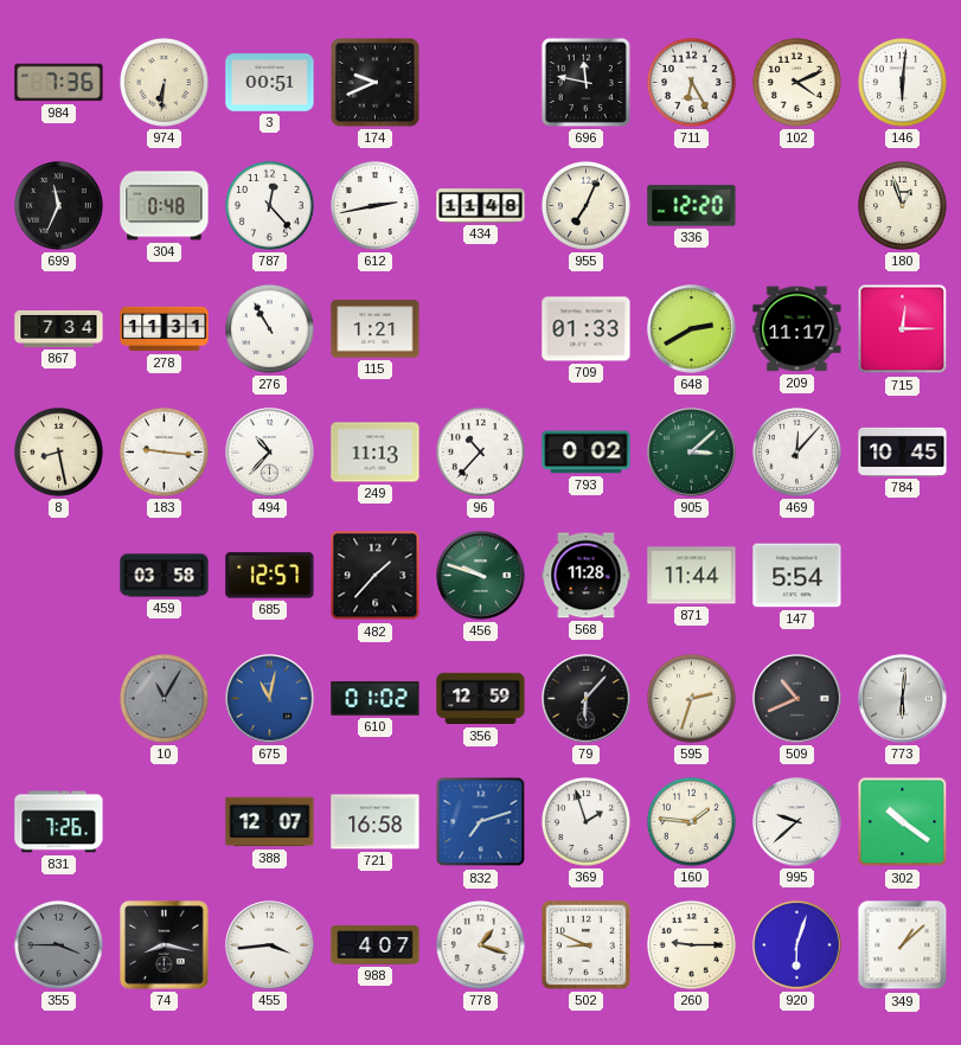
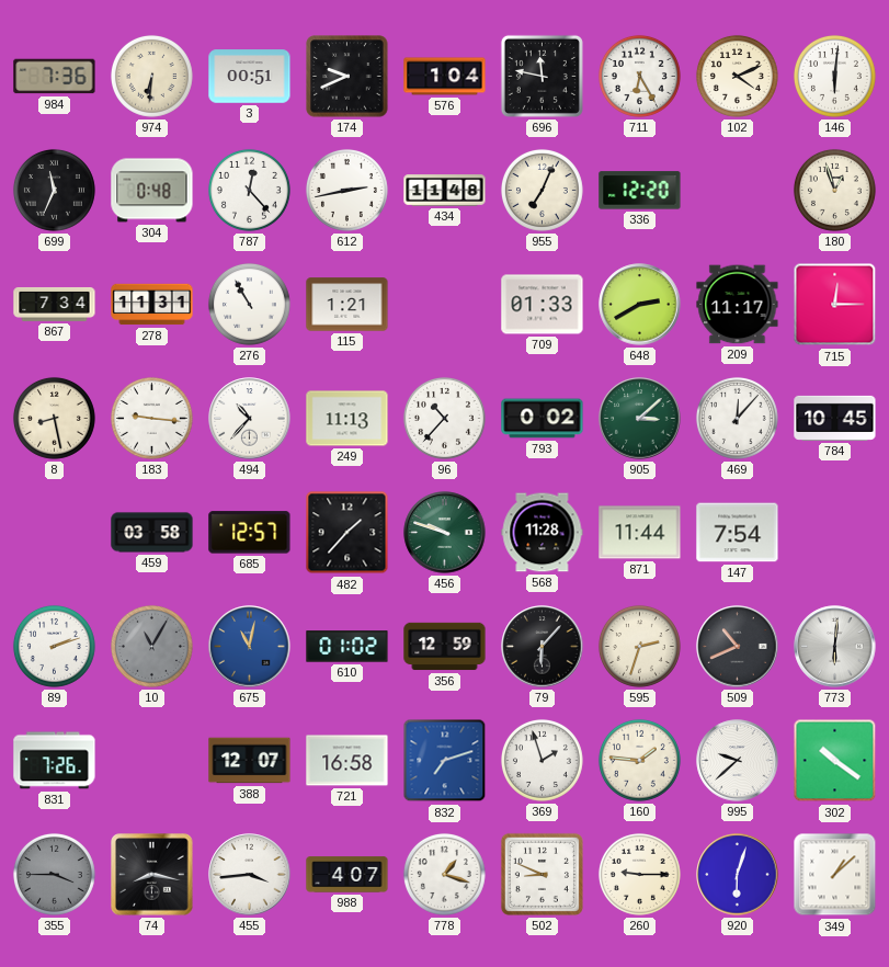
576: none -> 1:04
147: 5:54 -> 7:54
89: none -> 2:12
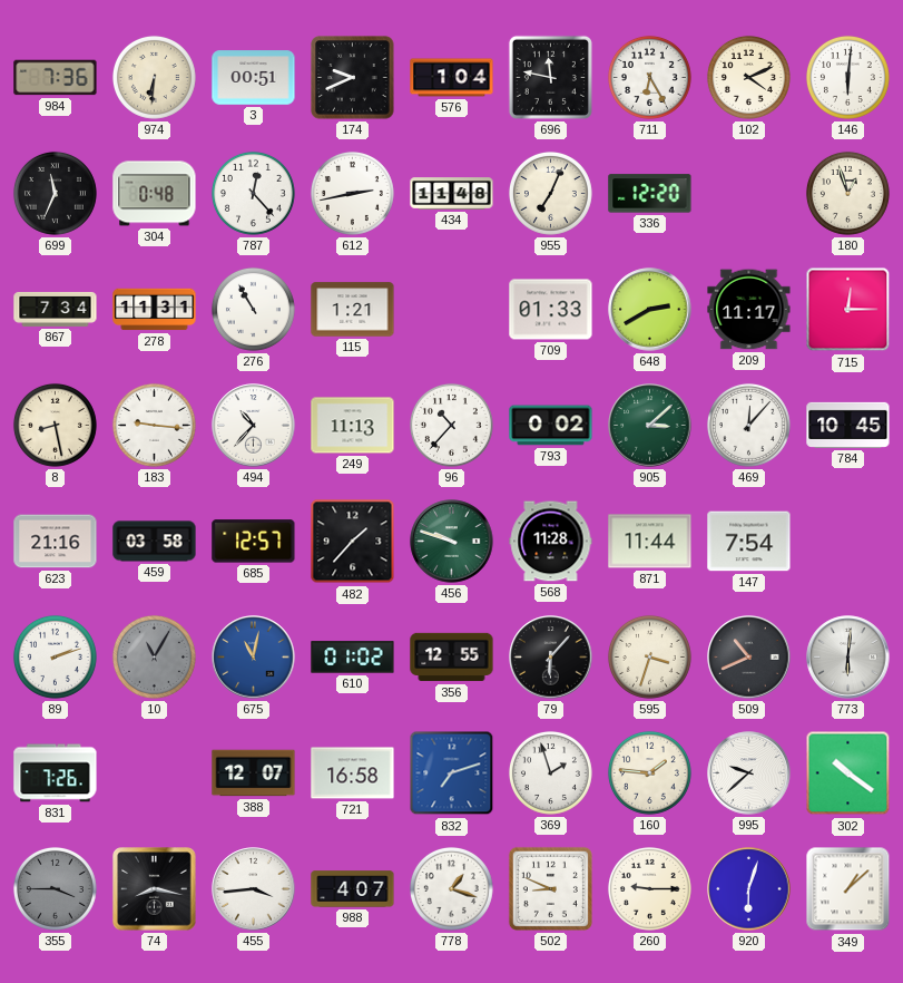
623: none -> 21:16
356: 12:59 -> 12:55
595: 2:33 -> 3:33
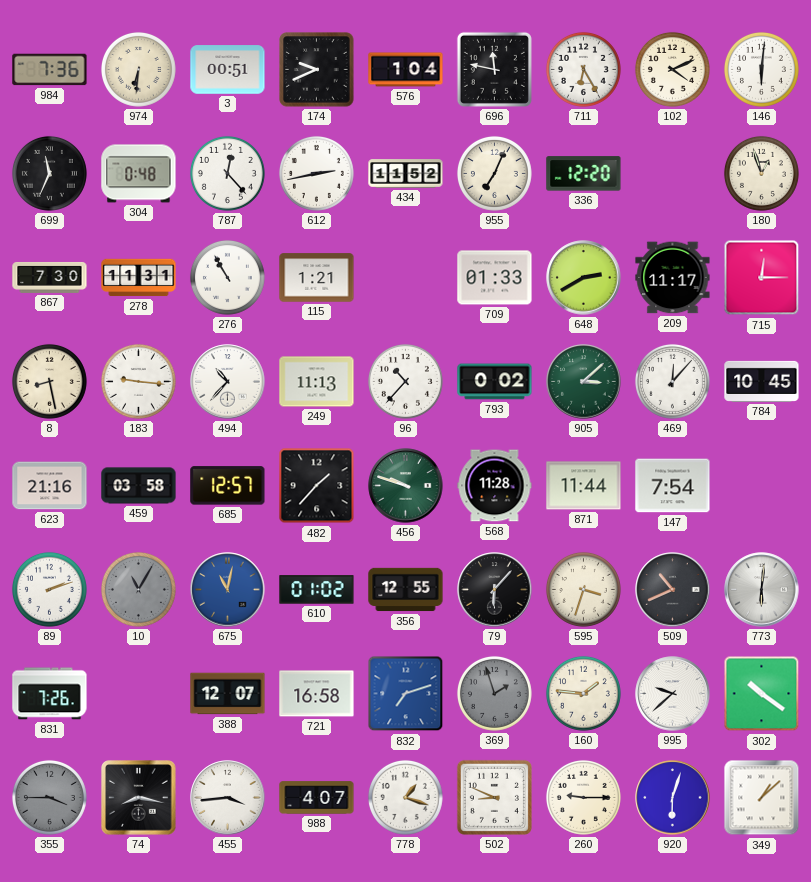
434: 11:48 -> 11:52
867: 7:34 -> 7:30
369 dial: white -> grey
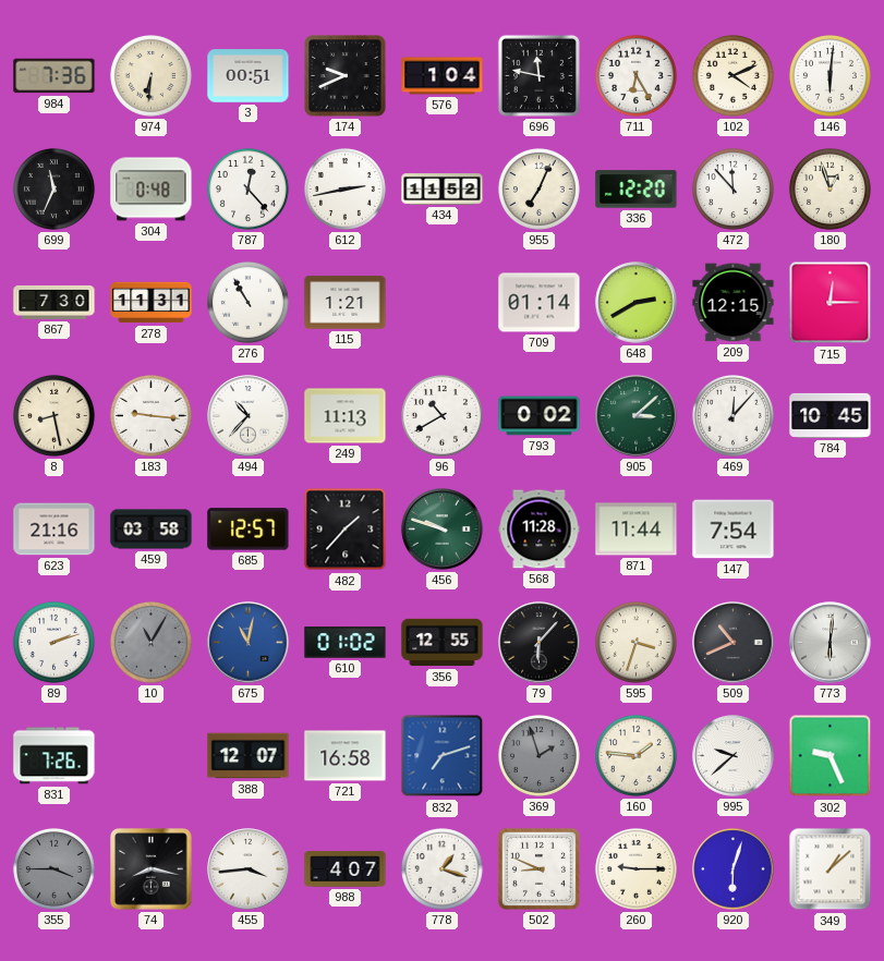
472: none -> 11:53
709: 01:33 -> 01:14
209: 11:17 -> 12:15
96: 10:37 -> 10:40
302: 10:21 -> 9:26
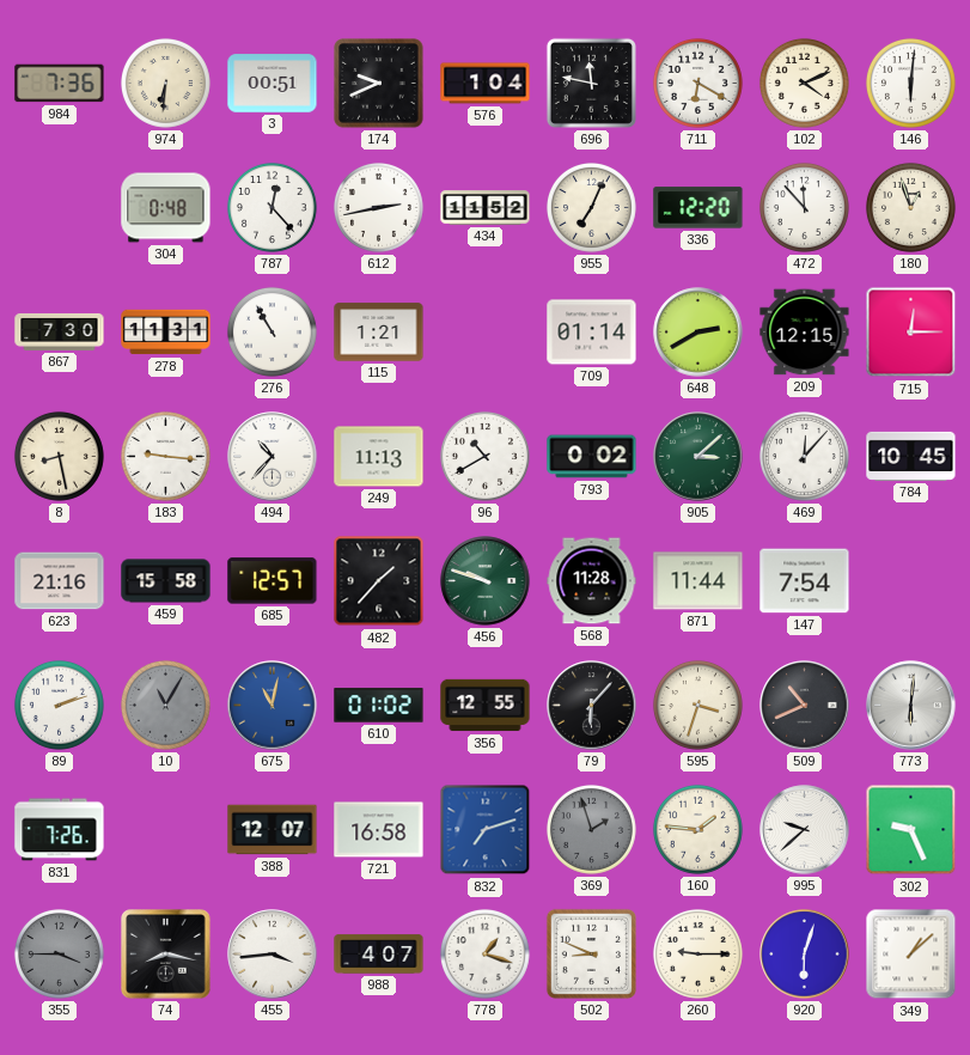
711: 6:25 -> 6:20
699: 11:34 -> none
459: 03:58 -> 15:58
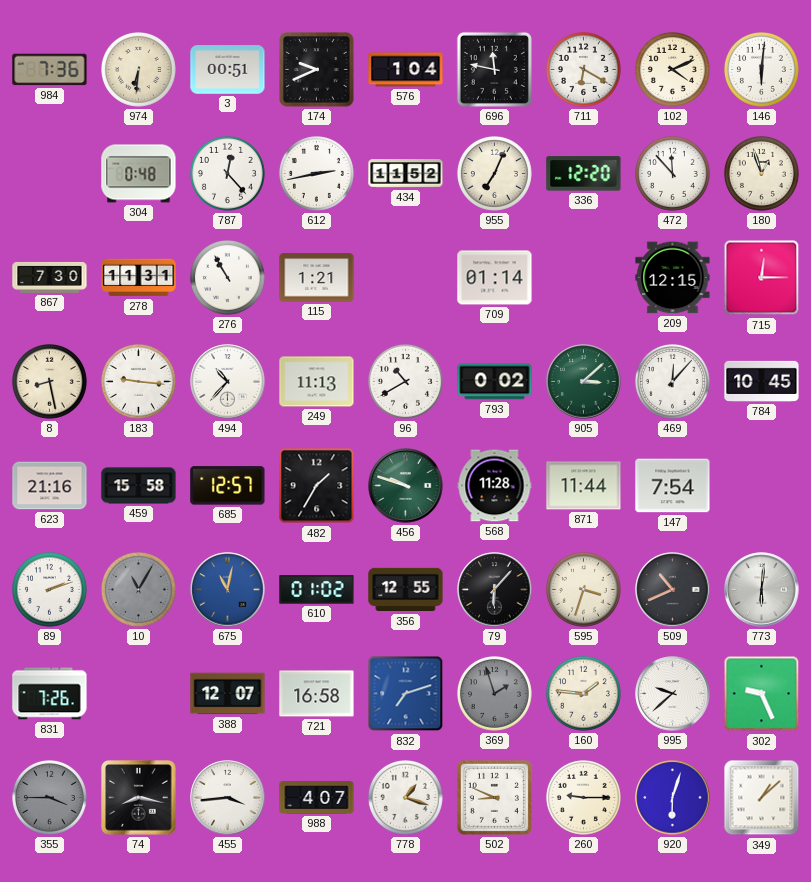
648: 2:40 -> none
482: 1:37 -> 1:35
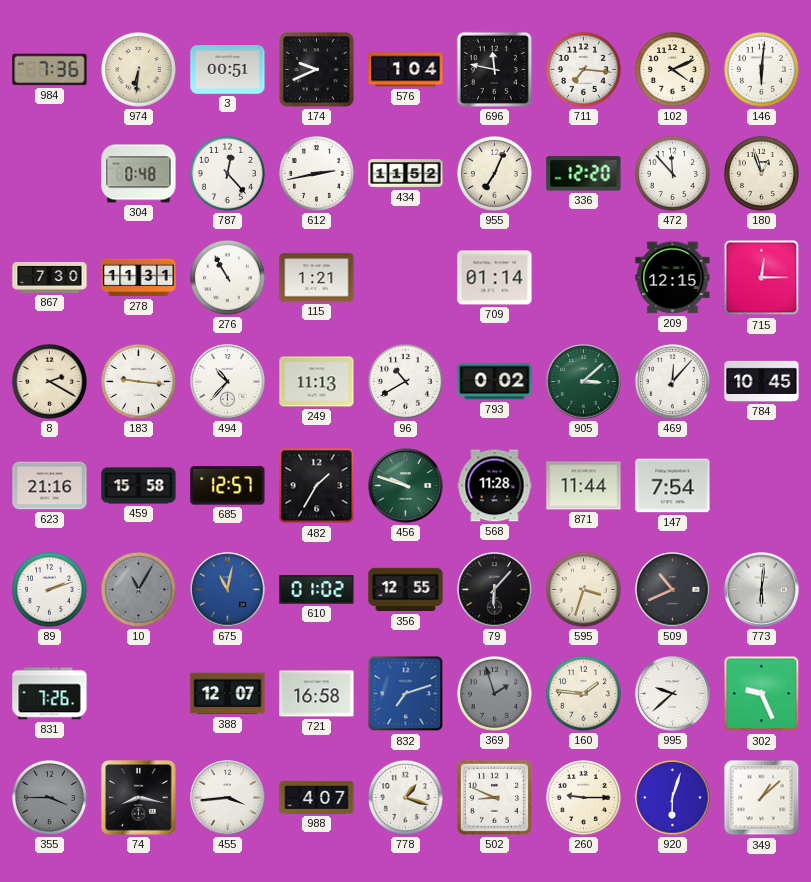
711: 6:20 -> 7:16
8: 8:28 -> 2:20
